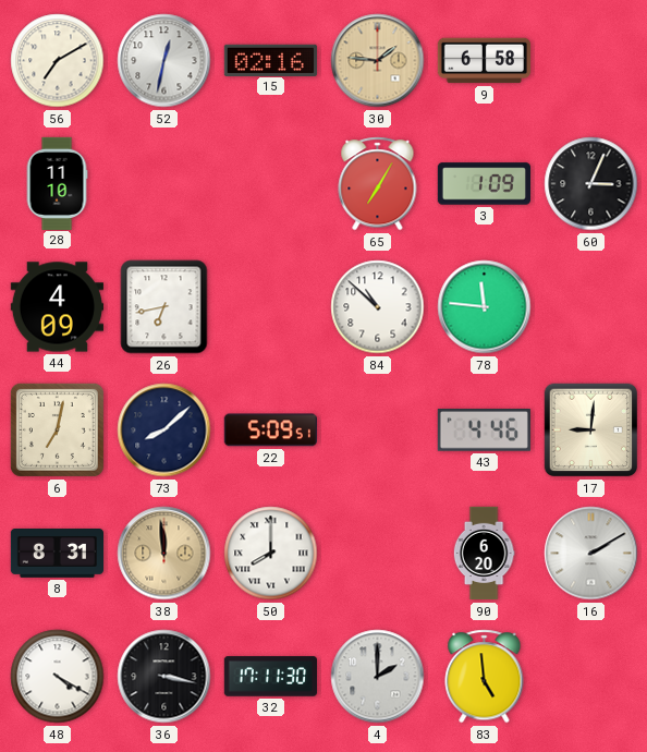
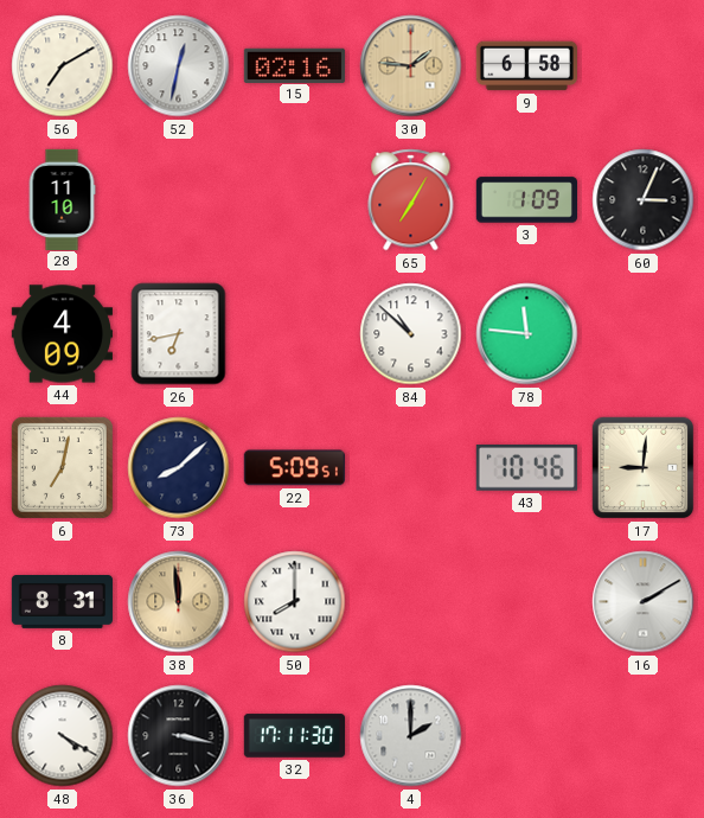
43: 4:46 -> 10:46
90: 6:20 -> none
83: 4:59 -> none
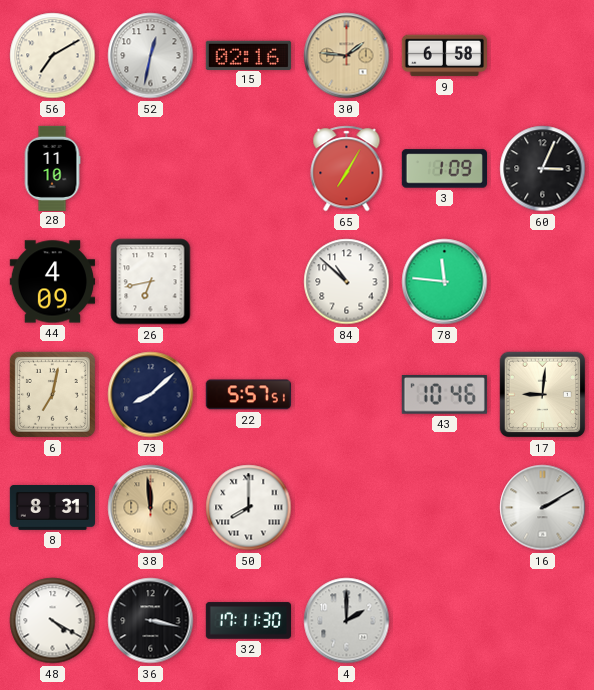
22: 5:09 -> 5:57
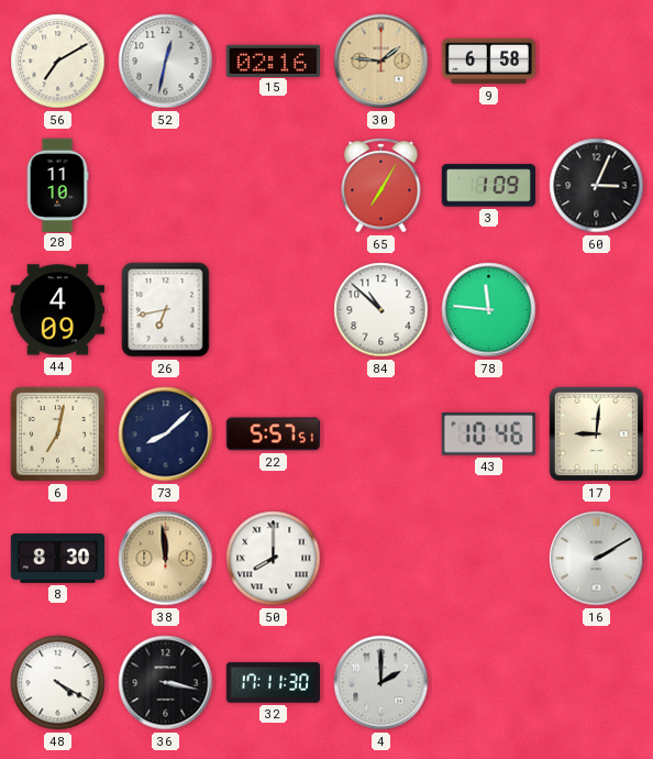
8: 8:31 -> 8:30
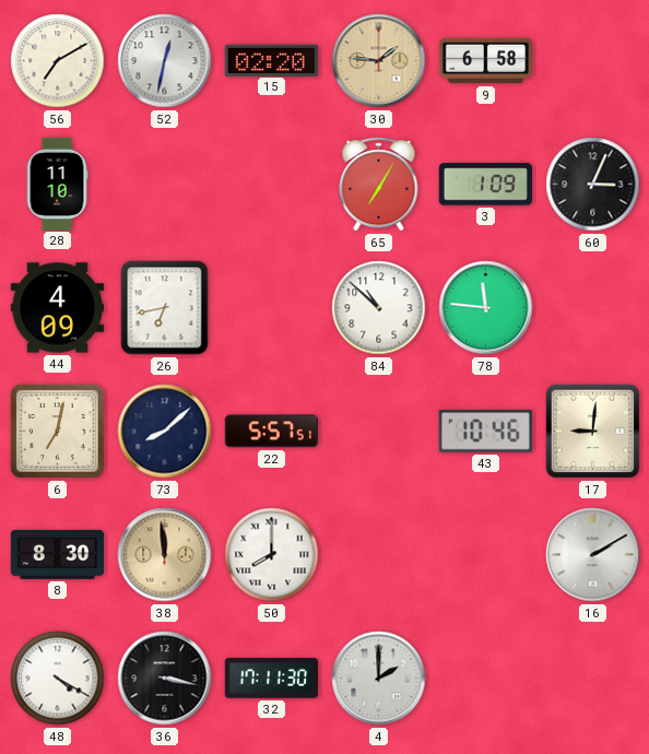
15: 02:16 -> 02:20
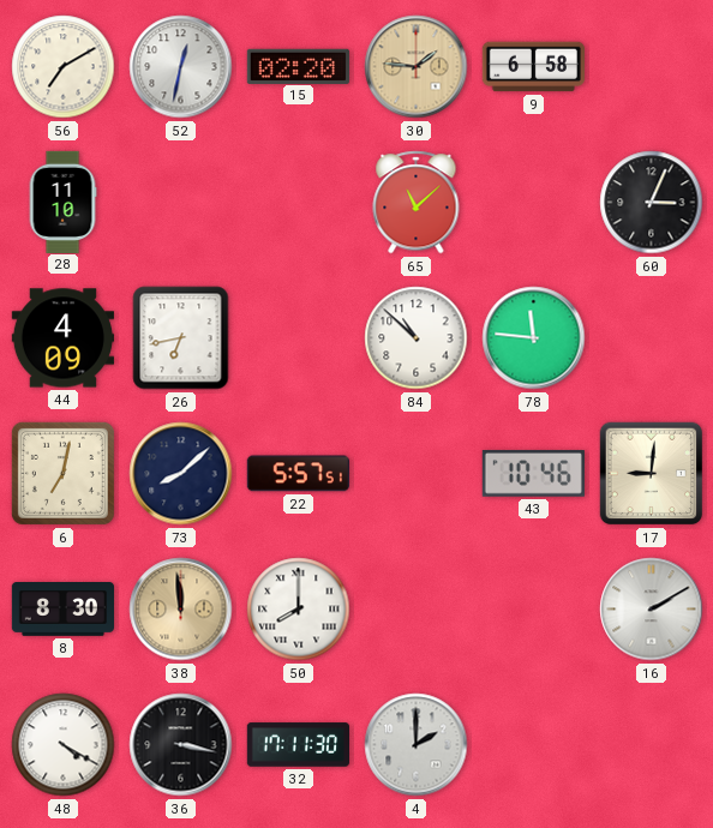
65: 7:05 -> 11:08
3: 1:09 -> none
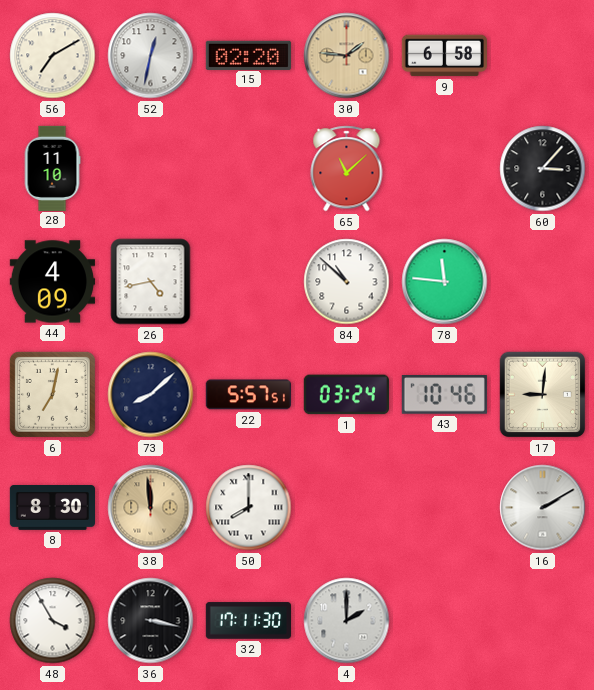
60: 3:04 -> 3:07
26: 6:43 -> 4:43
1: none -> 03:24
48: 4:20 -> 3:55
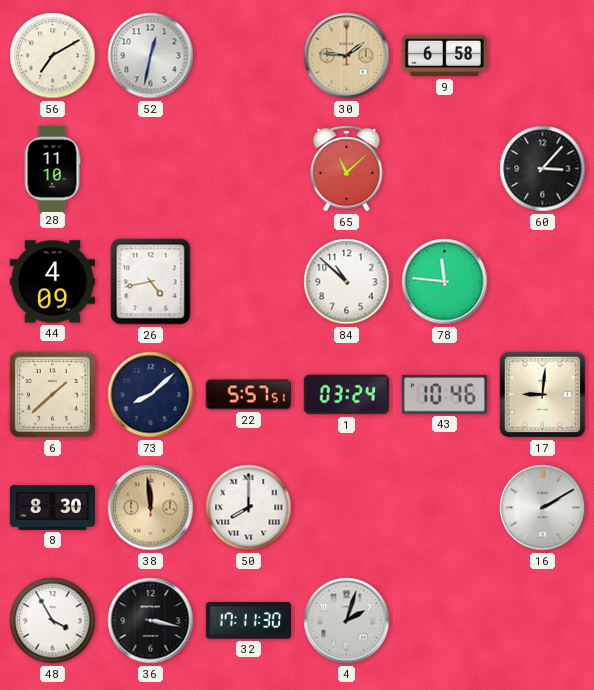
15: 02:20 -> none
6: 7:02 -> 1:38
4: 2:00 -> 2:03
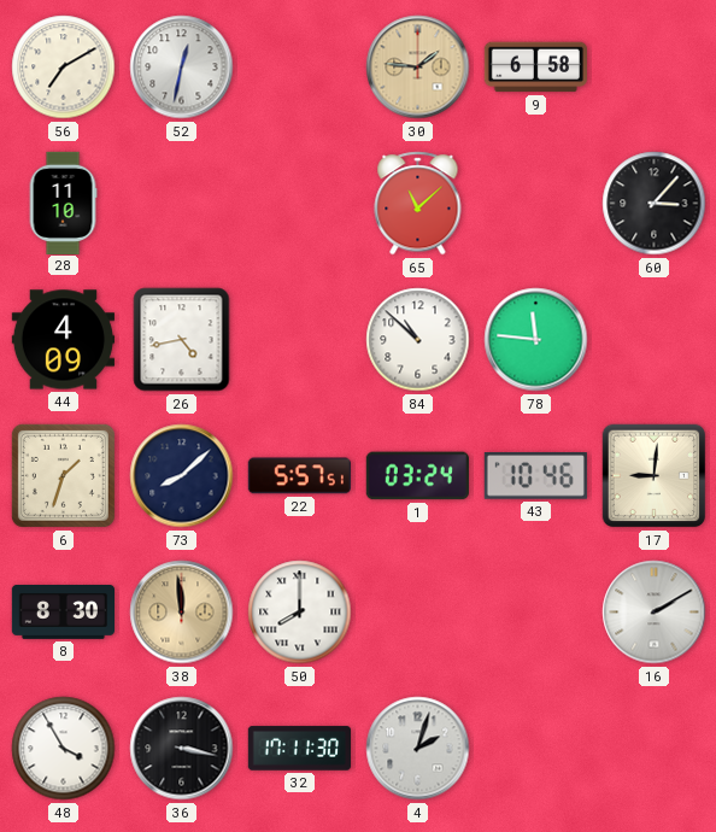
6: 1:38 -> 1:33
